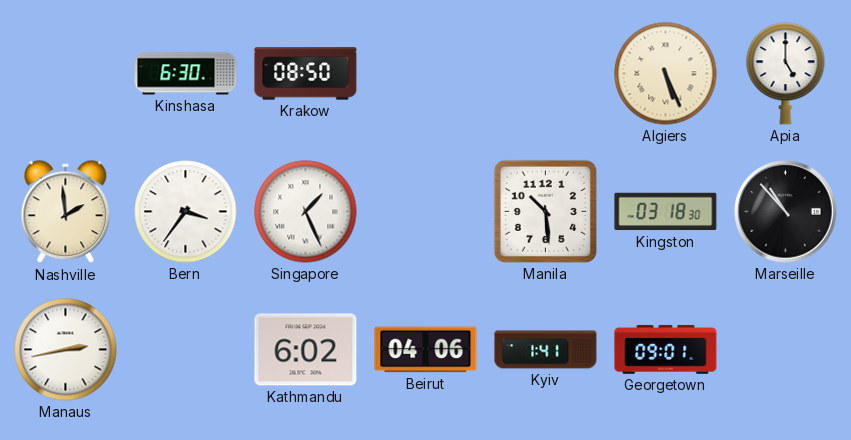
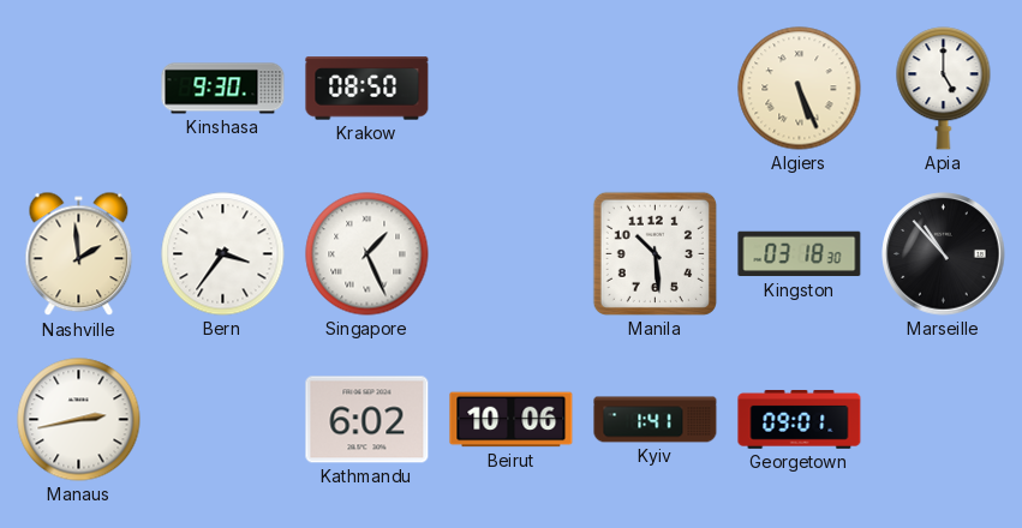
Kinshasa: 6:30 -> 9:30
Beirut: 04:06 -> 10:06
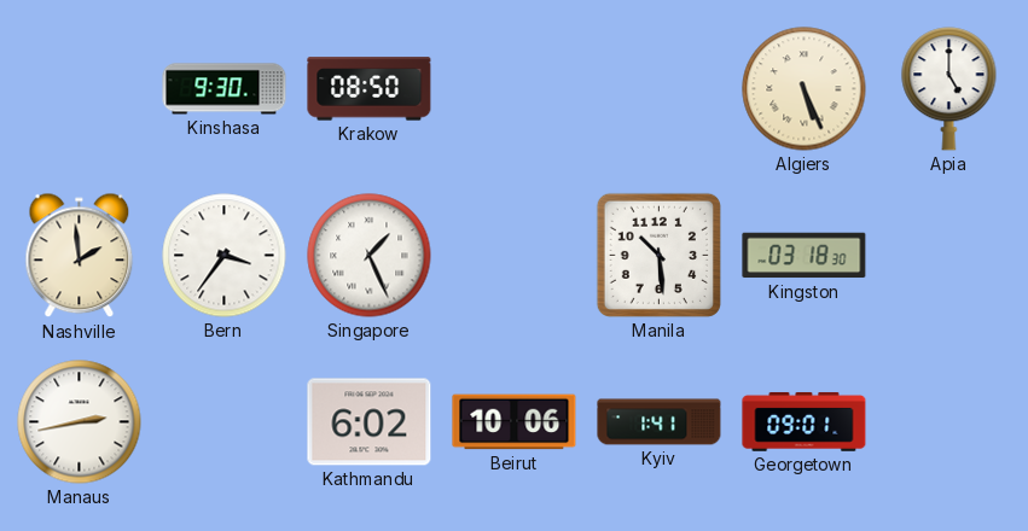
Marseille: 10:53 -> none
